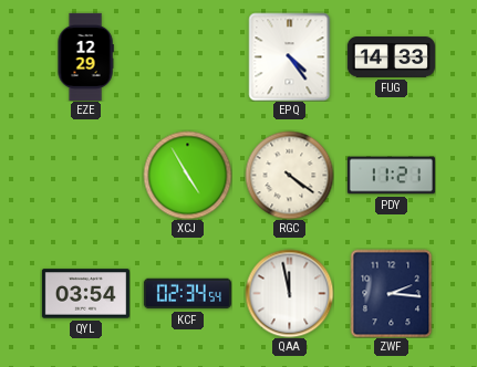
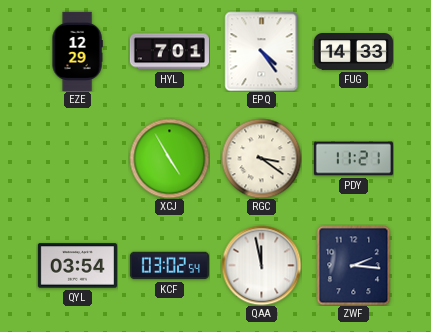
HYL: none -> 7:01
RGC: 4:21 -> 3:21
KCF: 02:34 -> 03:02
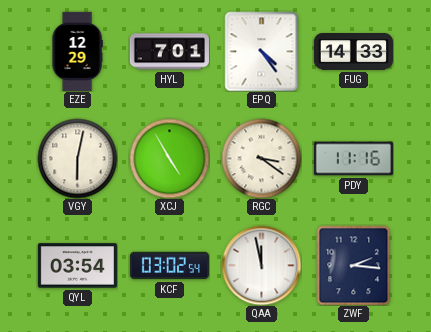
VGY: none -> 6:02
PDY: 11:21 -> 11:16
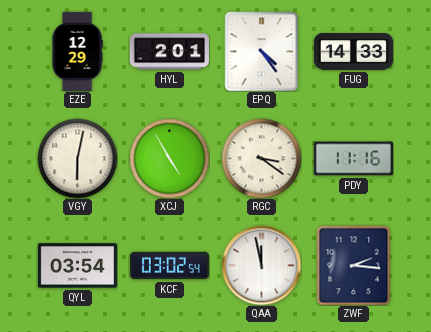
HYL: 7:01 -> 2:01
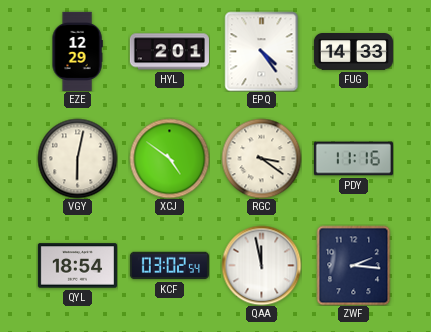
XCJ: 4:55 -> 4:51
QYL: 03:54 -> 18:54
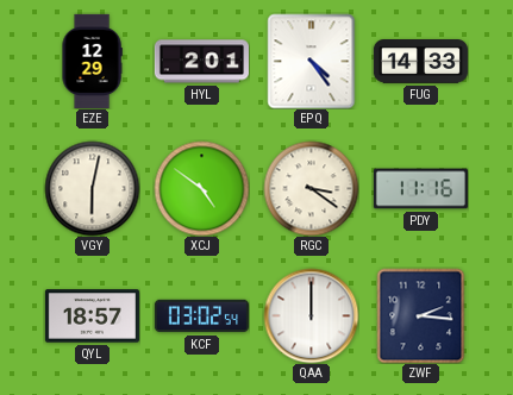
QYL: 18:54 -> 18:57
QAA: 11:58 -> 12:00
